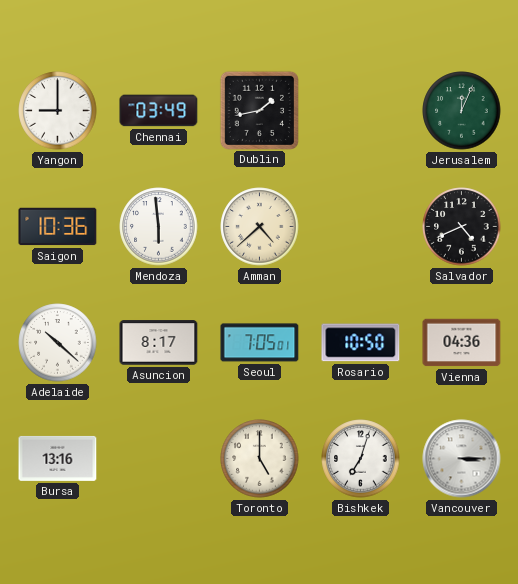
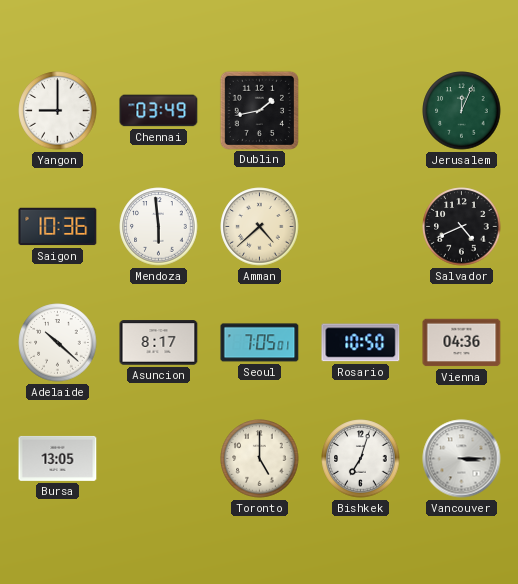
Bursa: 13:16 -> 13:05
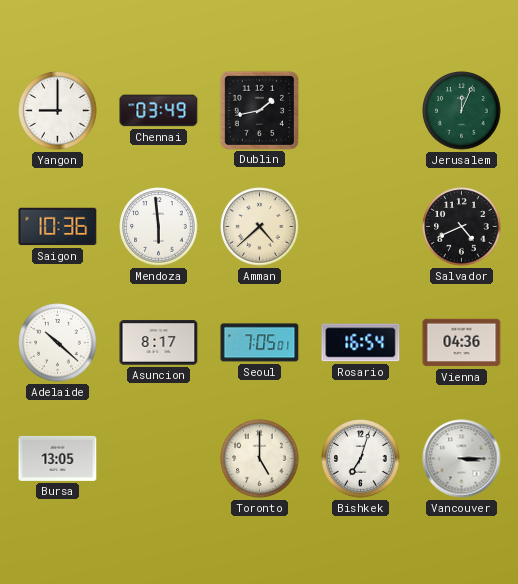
Rosario: 10:50 -> 16:54
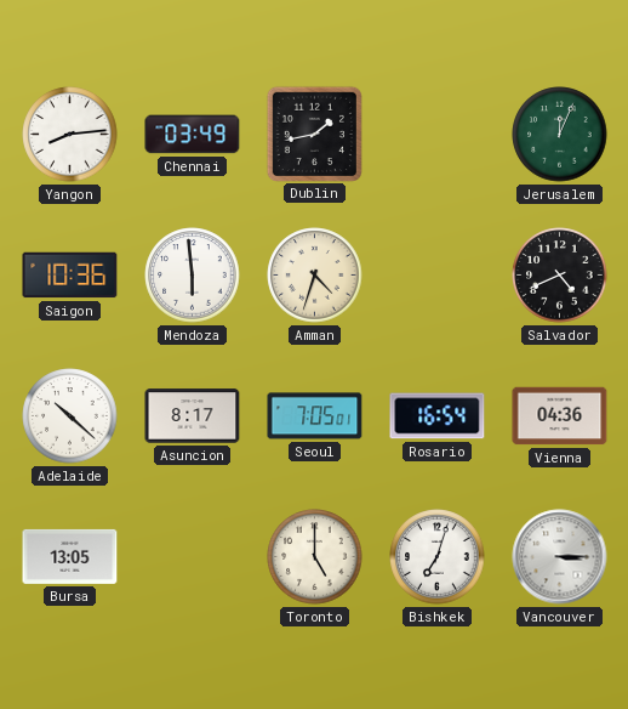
Yangon: 9:00 -> 8:14
Amman: 4:38 -> 4:33
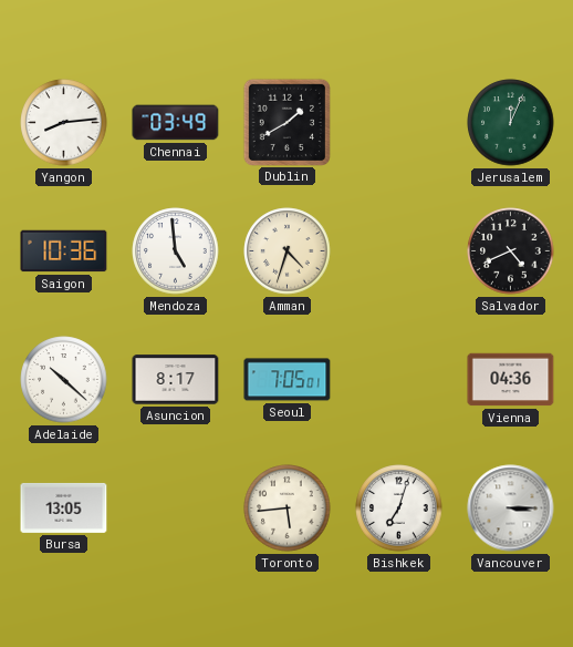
Dublin: 1:43 -> 1:40
Mendoza: 5:59 -> 4:59
Rosario: 16:54 -> none
Toronto: 5:00 -> 5:44
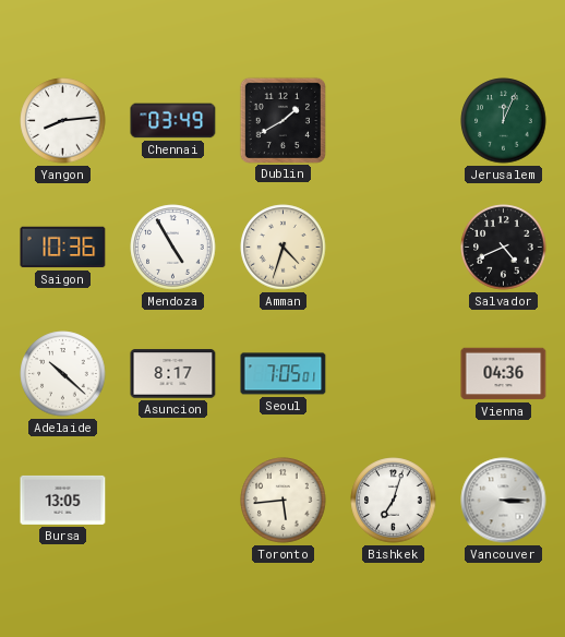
Mendoza: 4:59 -> 4:55
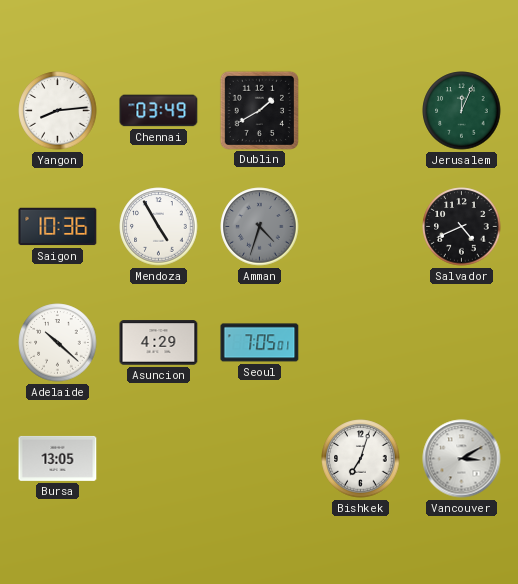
Amman dial: cream -> grey
Asuncion: 8:17 -> 4:29
Vienna: 04:36 -> none
Toronto: 5:44 -> none
Vancouver: 3:15 -> 3:10
